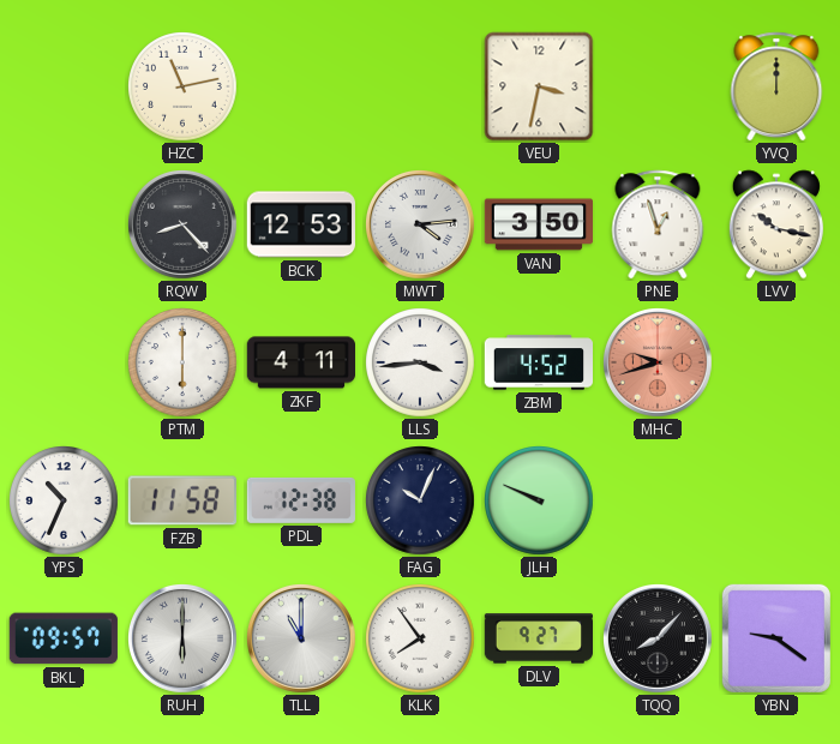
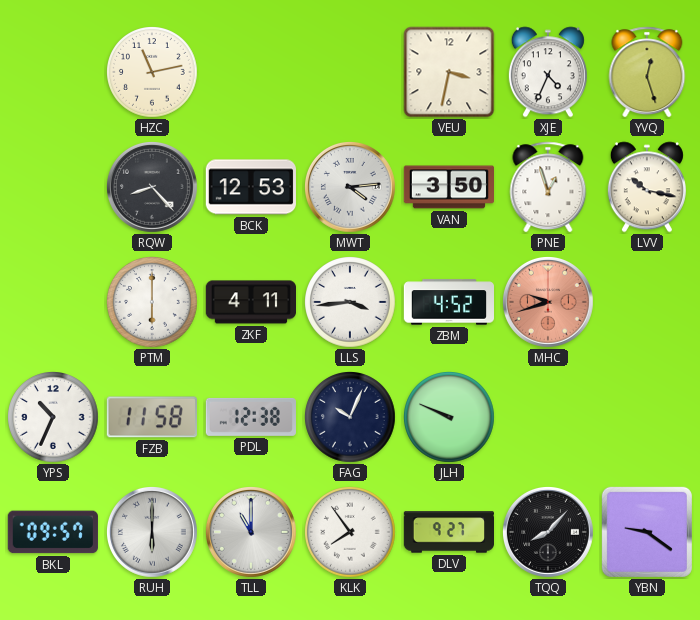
XJE: none -> 4:34
YVQ: 12:00 -> 12:27
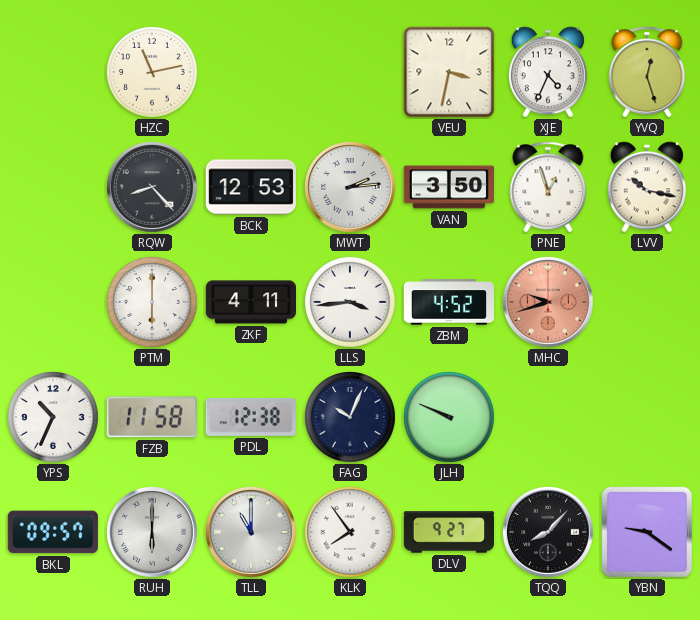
MWT: 4:14 -> 2:14
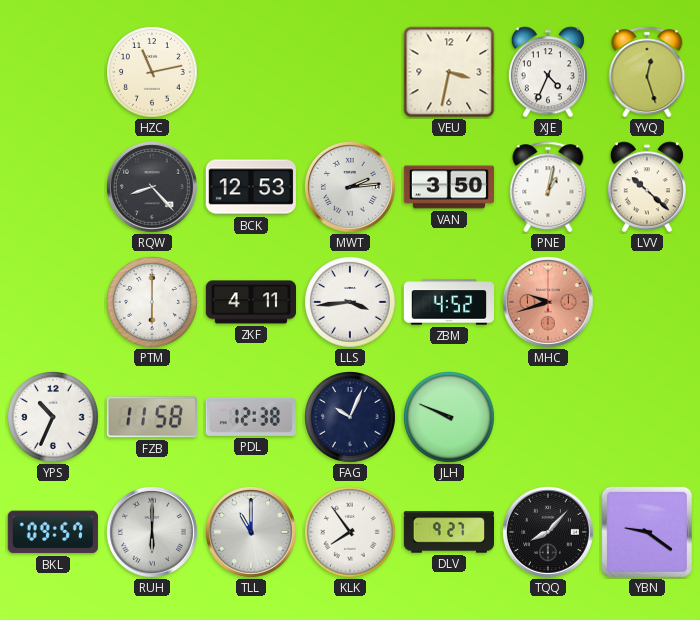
PNE: 12:57 -> 1:02
LVV: 10:17 -> 10:22
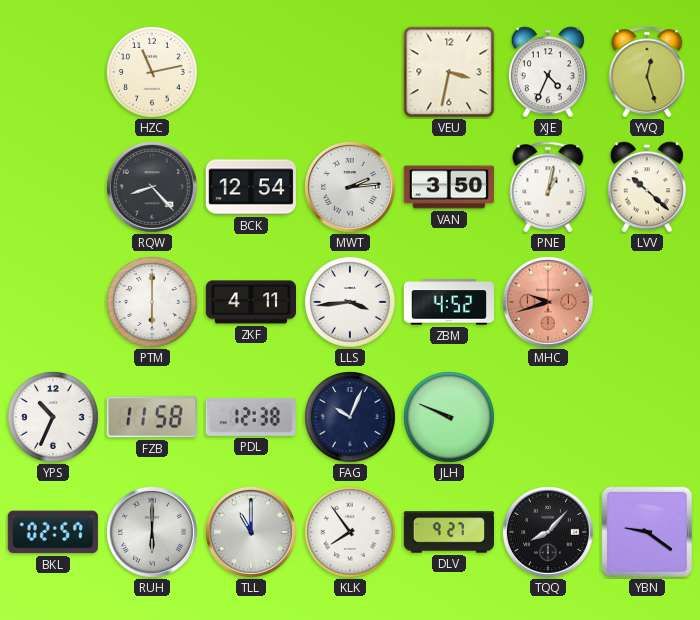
BCK: 12:53 -> 12:54
BKL: 09:57 -> 02:57
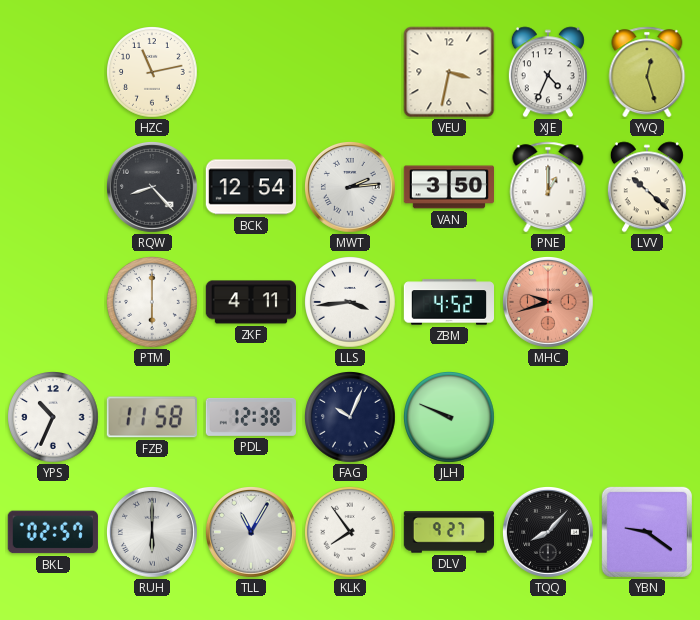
PNE: 1:02 -> 1:00
TLL: 11:00 -> 11:05
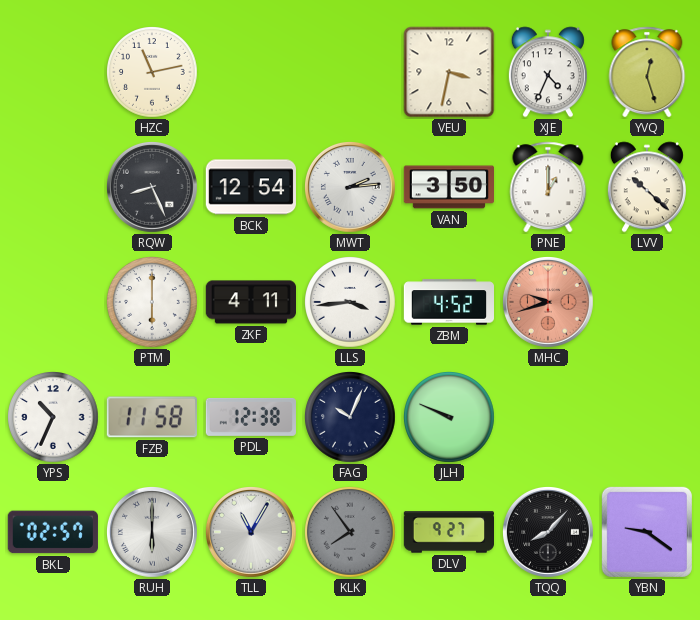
RQW: 8:23 -> 8:26
KLK dial: white -> grey
